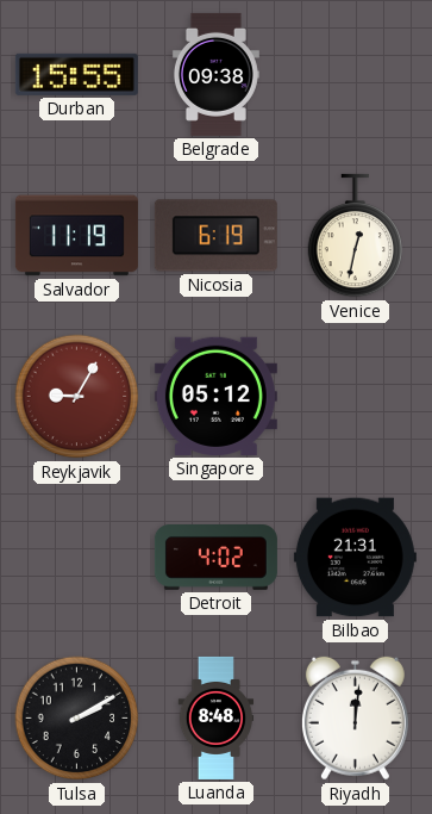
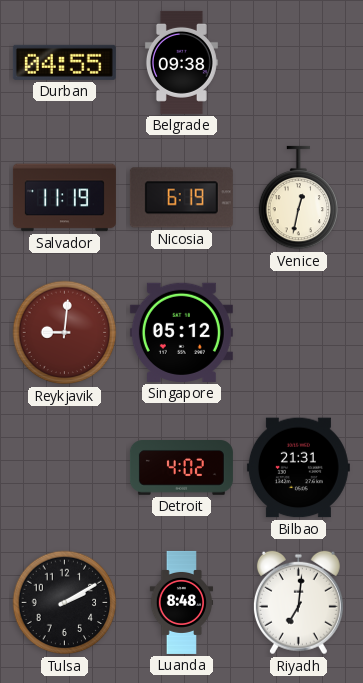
Durban: 15:55 -> 04:55
Reykjavik: 9:05 -> 9:01
Riyadh: 12:01 -> 7:01
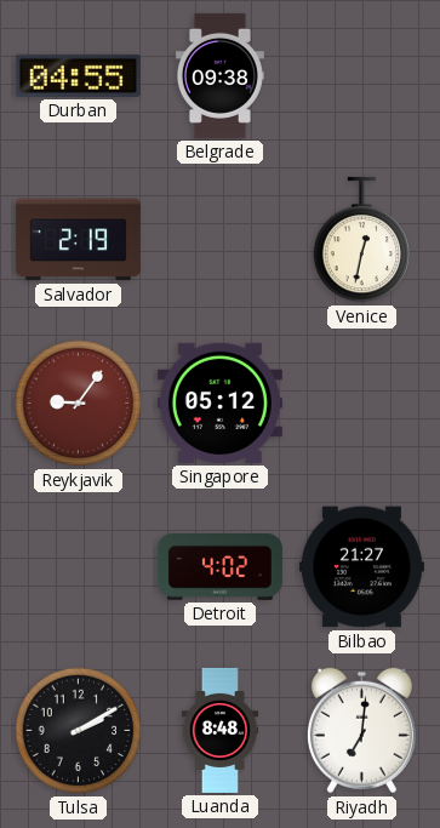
Salvador: 11:19 -> 2:19
Nicosia: 6:19 -> none
Reykjavik: 9:01 -> 9:06
Bilbao: 21:31 -> 21:27
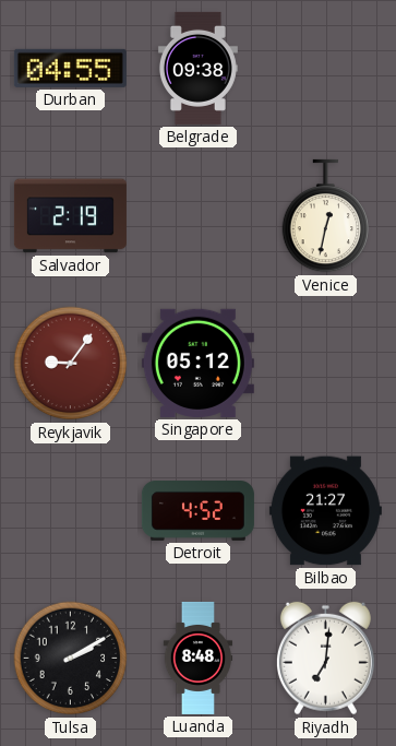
Detroit: 4:02 -> 4:52
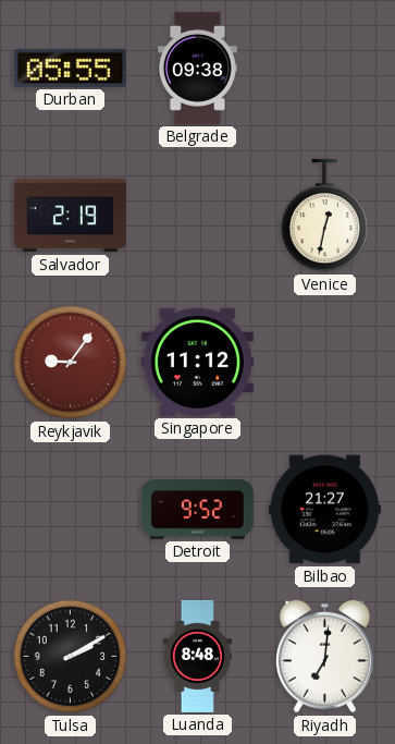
Durban: 04:55 -> 05:55
Singapore: 05:12 -> 11:12
Detroit: 4:52 -> 9:52
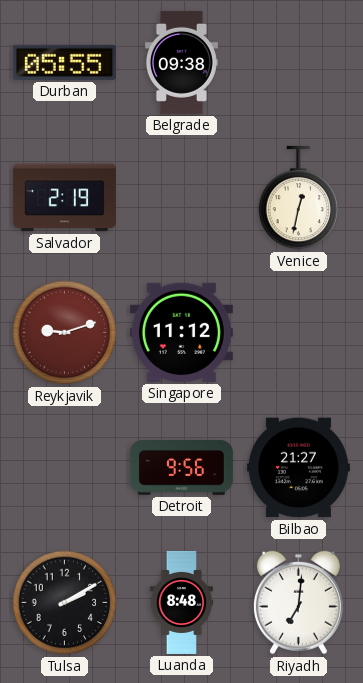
Reykjavik: 9:06 -> 9:12
Detroit: 9:52 -> 9:56
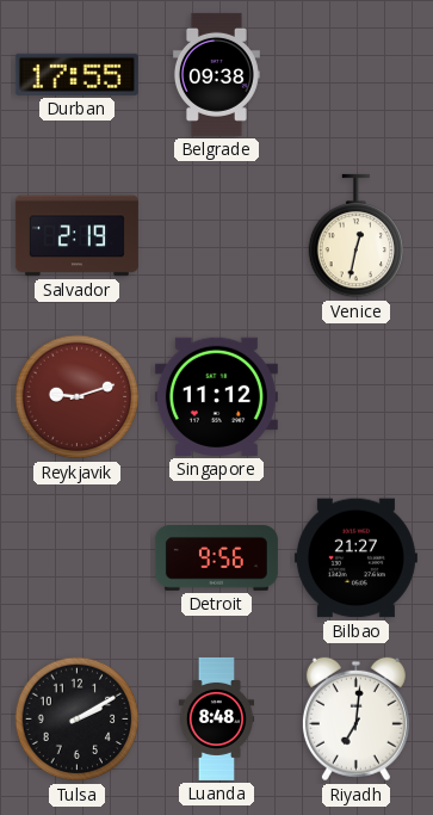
Durban: 05:55 -> 17:55
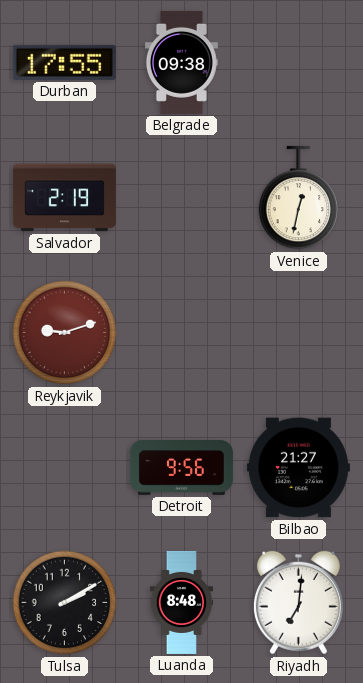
Singapore: 11:12 -> none
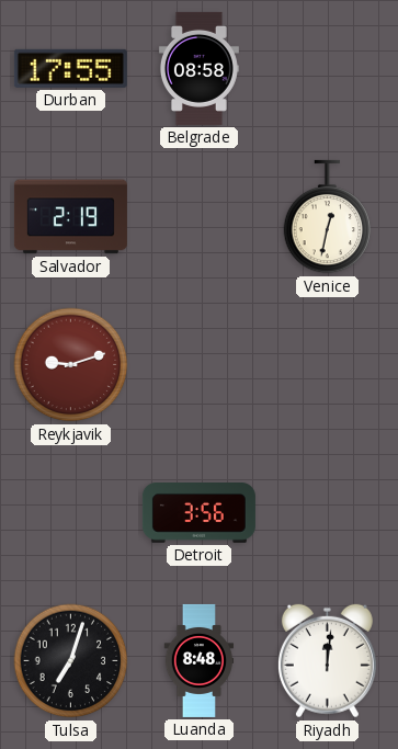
Belgrade: 09:38 -> 08:58
Detroit: 9:56 -> 3:56
Bilbao: 21:27 -> none
Tulsa: 2:10 -> 7:03
Riyadh: 7:01 -> 12:01
